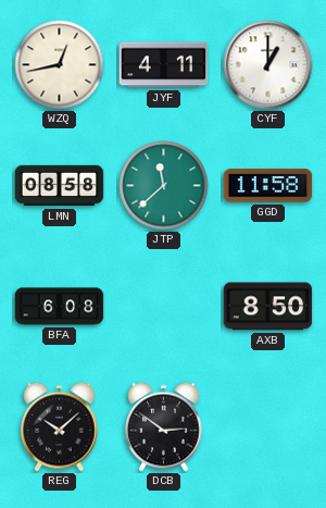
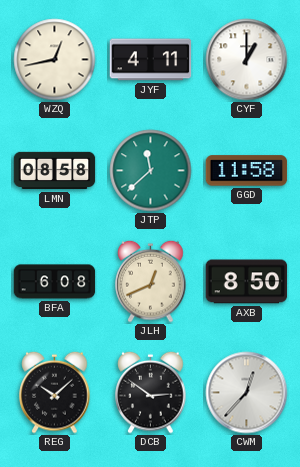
JLH: none -> 12:41
CWM: none -> 12:37
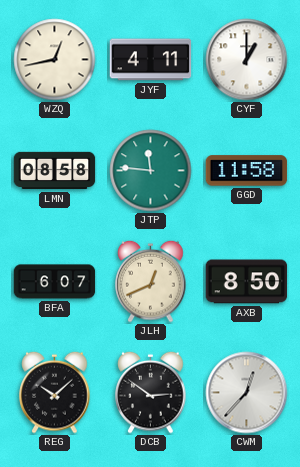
JTP: 11:38 -> 11:46
BFA: 6:08 -> 6:07
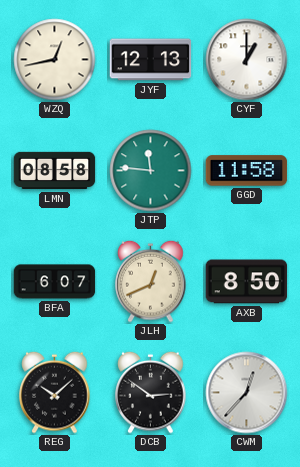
JYF: 4:11 -> 12:13
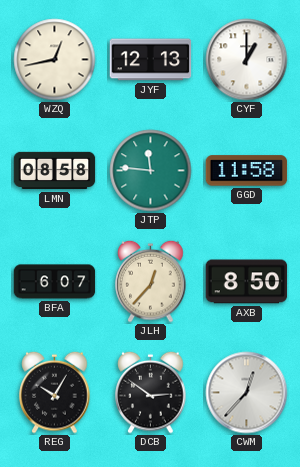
JLH: 12:41 -> 12:37
REG: 10:08 -> 10:05
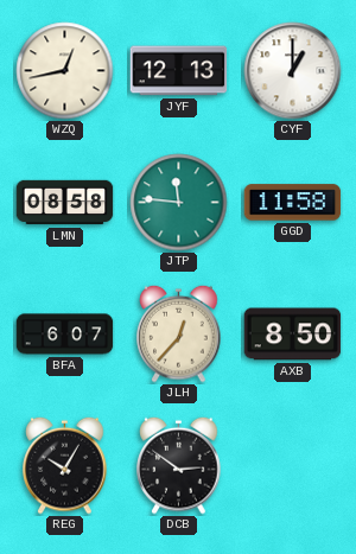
CWM: 12:37 -> none
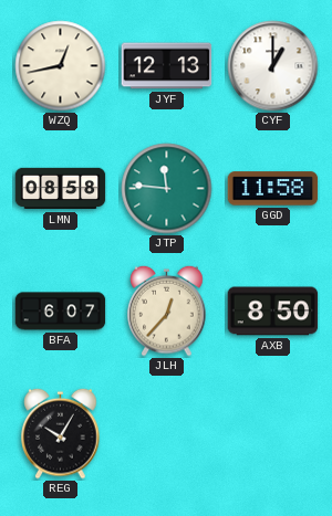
DCB: 2:51 -> none
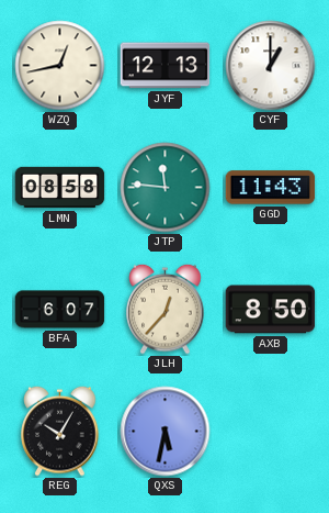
GGD: 11:58 -> 11:43
QXS: none -> 5:32
